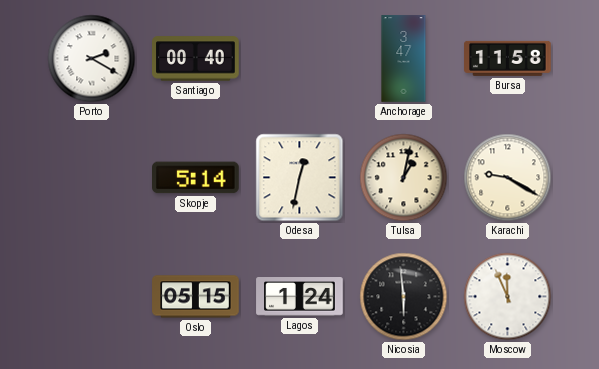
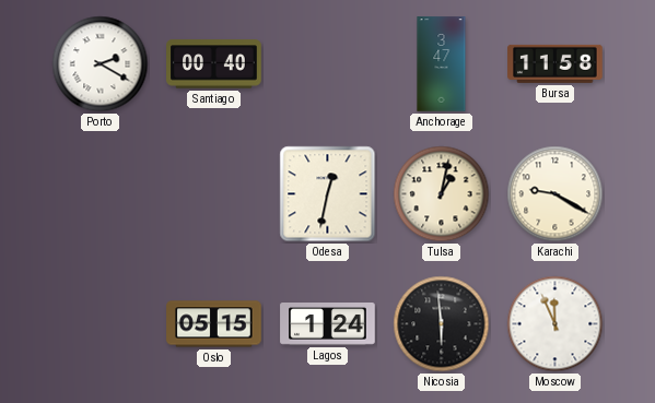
Skopje: 5:14 -> none
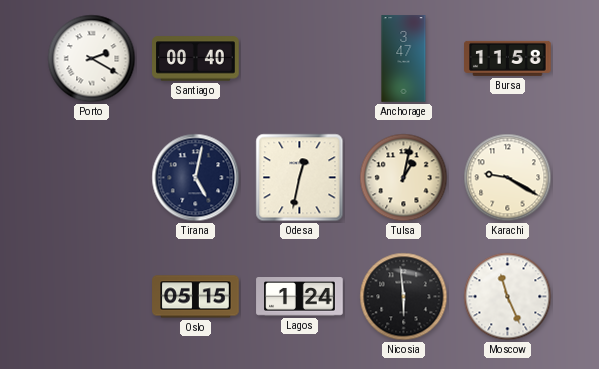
Tirana: none -> 5:02
Moscow: 11:56 -> 11:26
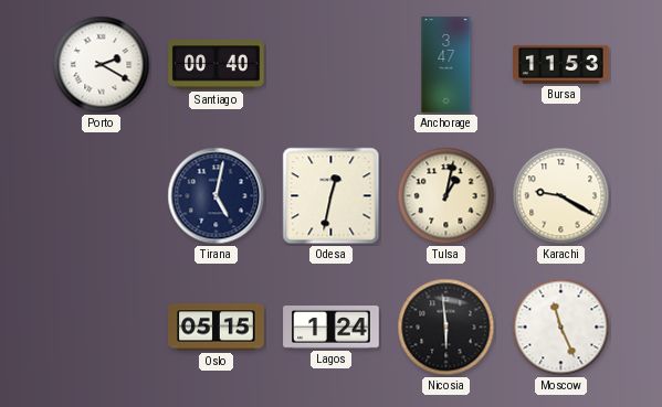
Bursa: 11:58 -> 11:53
